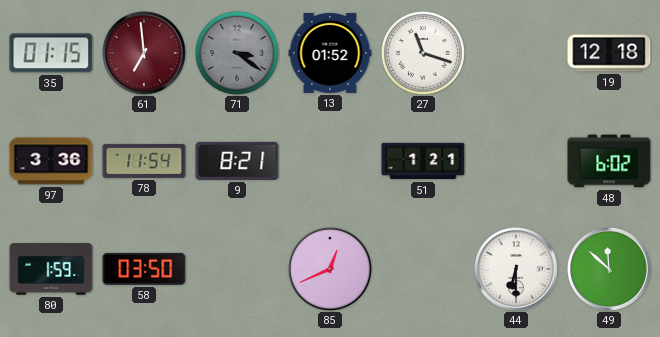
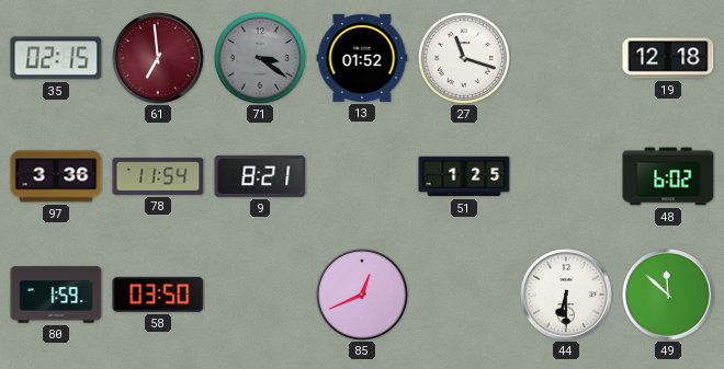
35: 01:15 -> 02:15
51: 1:21 -> 1:25
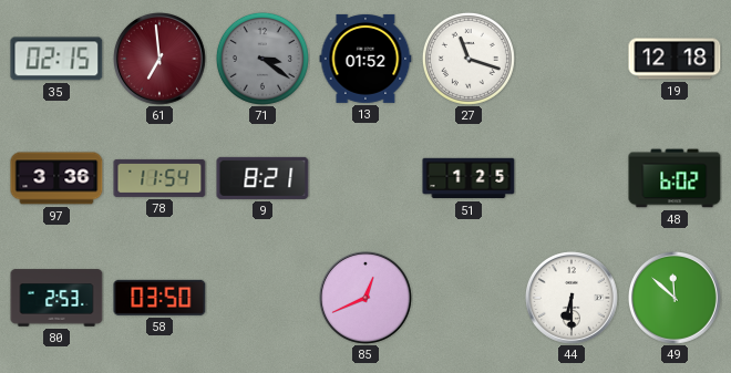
80: 1:59 -> 2:53
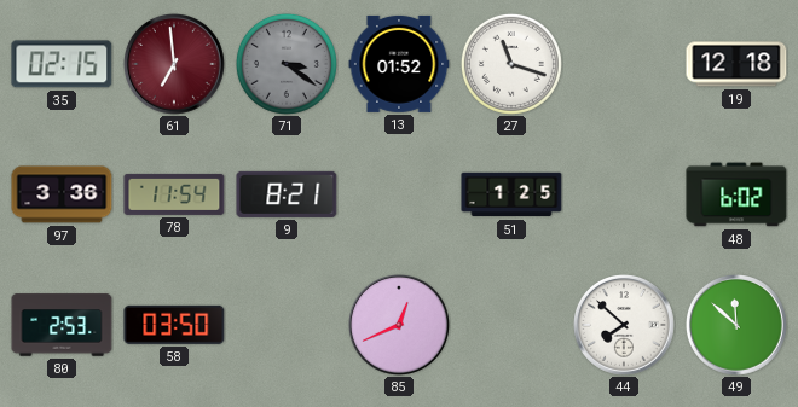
44: 6:30 -> 7:52
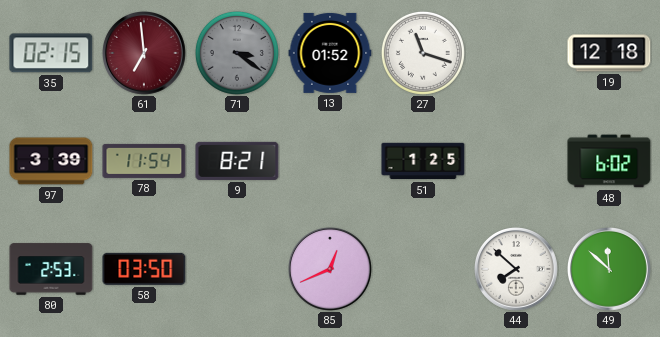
97: 3:36 -> 3:39
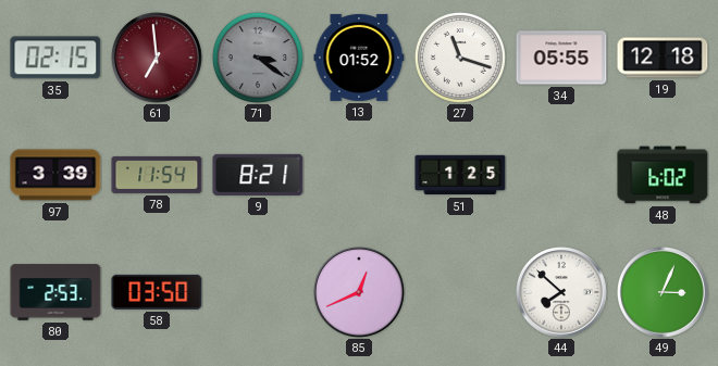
34: none -> 05:55
49: 11:52 -> 3:04
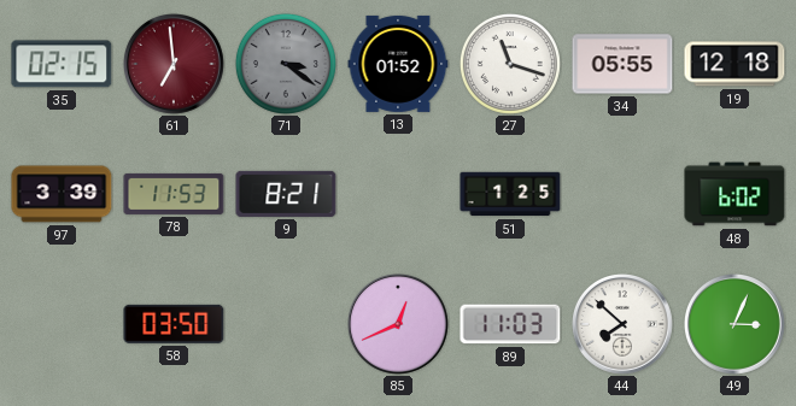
78: 11:54 -> 11:53
80: 2:53 -> none
89: none -> 11:03
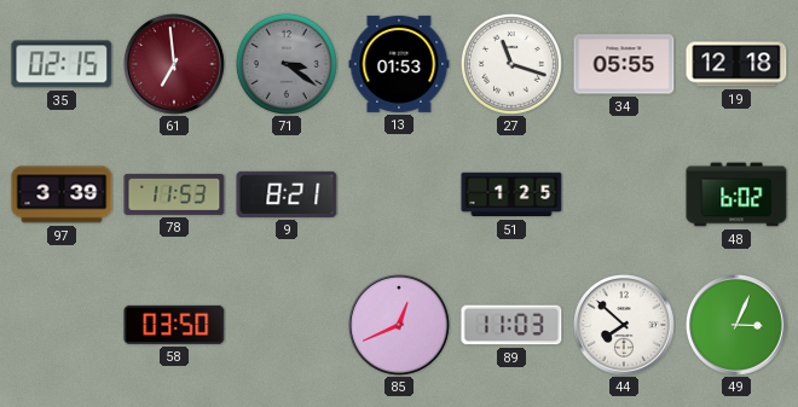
13: 01:52 -> 01:53
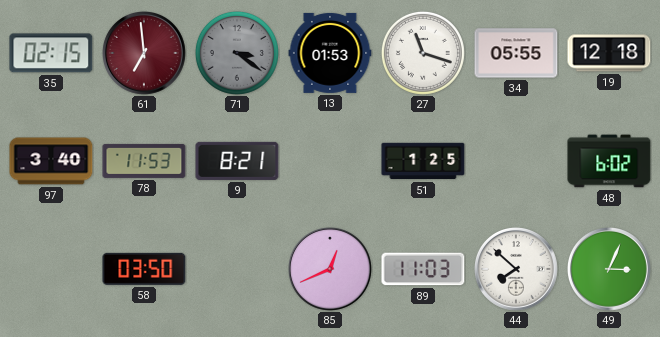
97: 3:39 -> 3:40
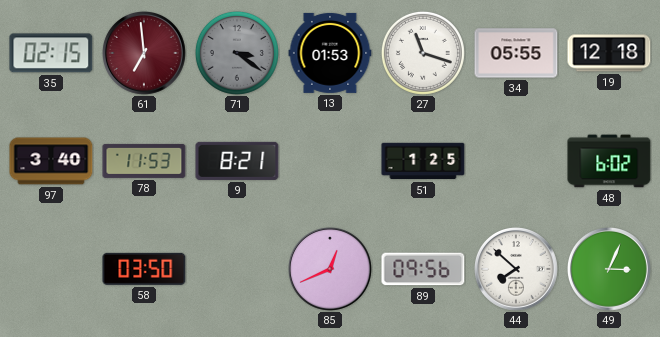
89: 11:03 -> 09:56
